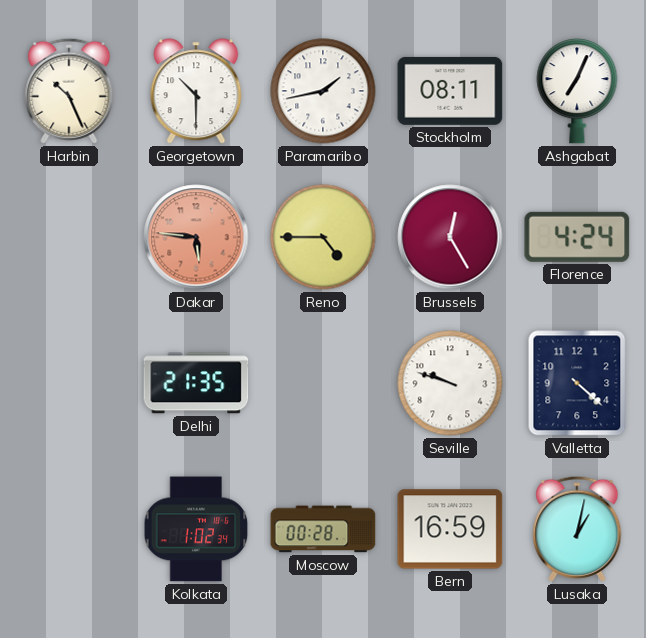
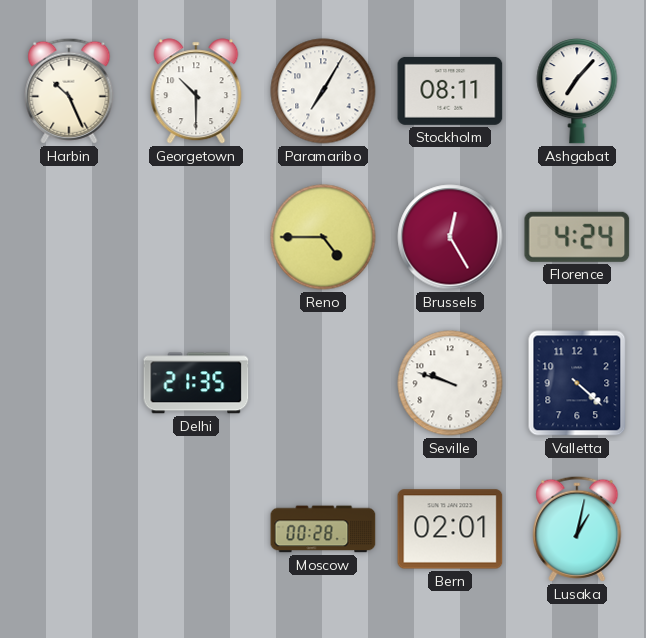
Paramaribo: 1:43 -> 7:05
Ashgabat: 7:04 -> 7:07
Dakar: 5:46 -> none
Kolkata: 1:02 -> none
Bern: 16:59 -> 02:01
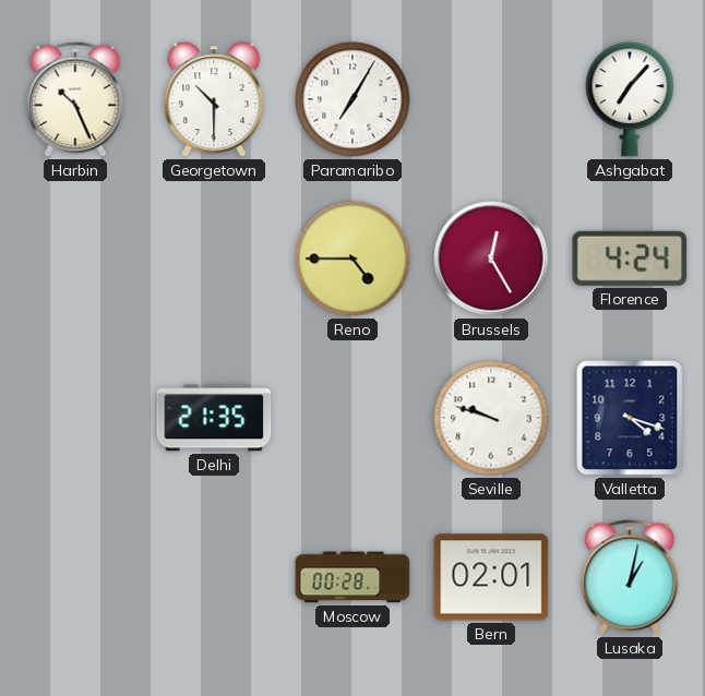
Stockholm: 08:11 -> none
Valletta: 4:22 -> 4:18
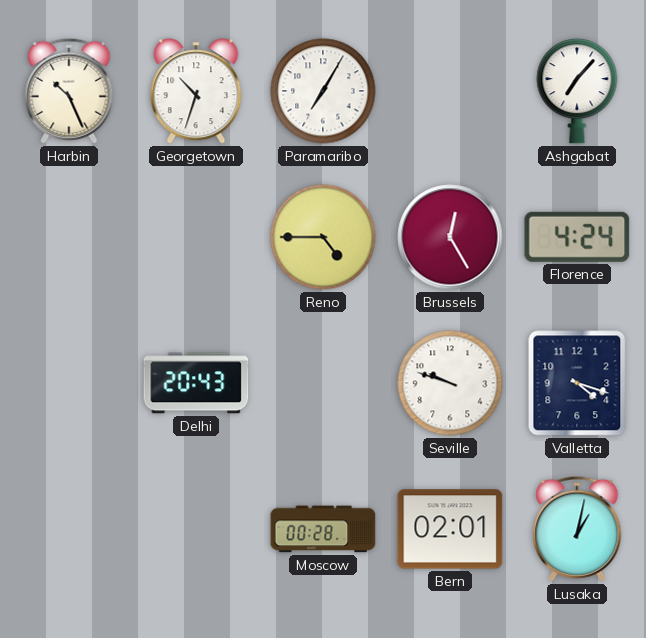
Georgetown: 10:30 -> 10:33
Delhi: 21:35 -> 20:43
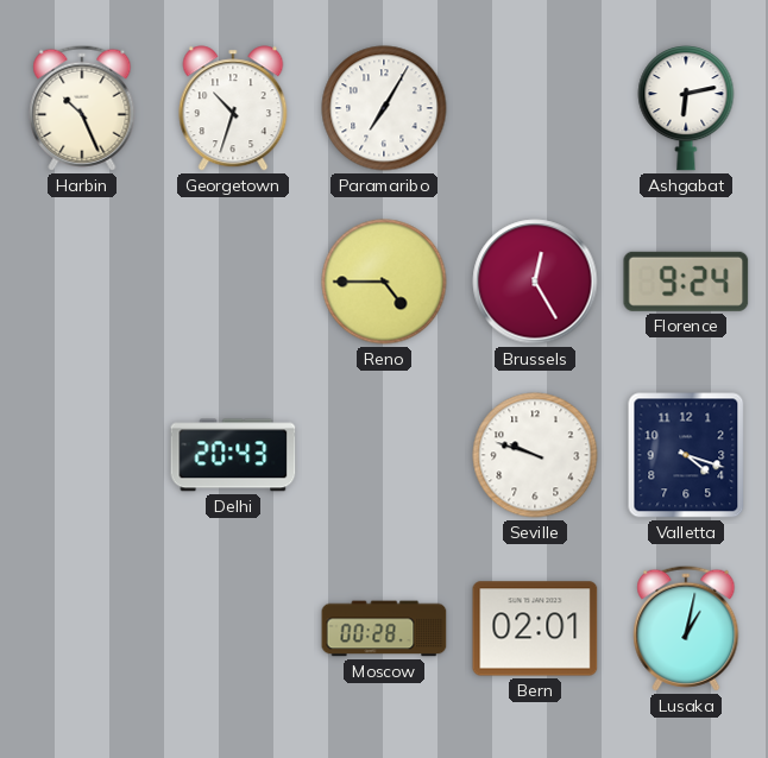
Ashgabat: 7:07 -> 6:13
Florence: 4:24 -> 9:24
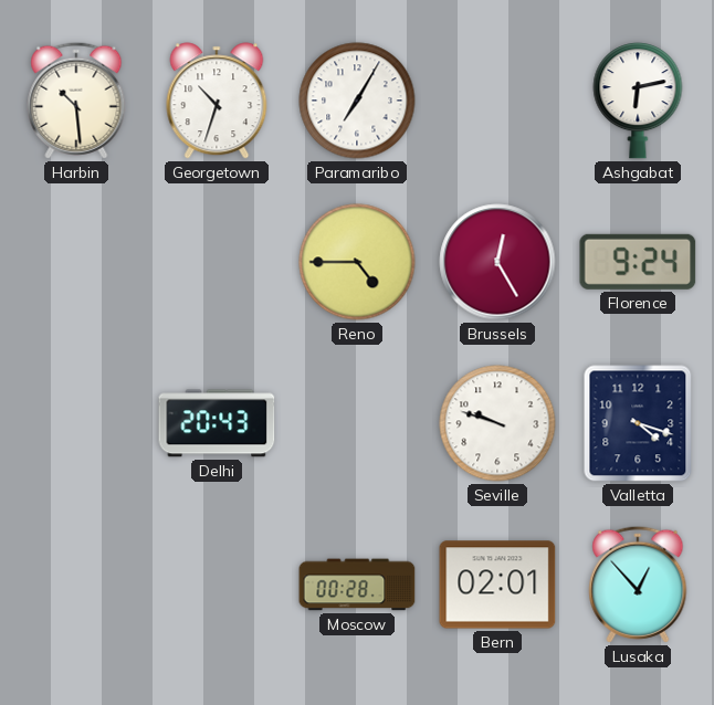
Harbin: 10:26 -> 10:29
Lusaka: 1:02 -> 12:53
